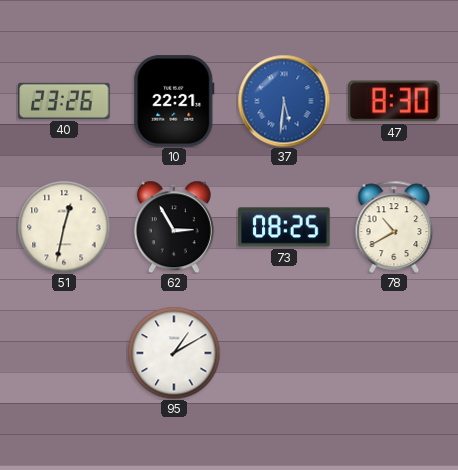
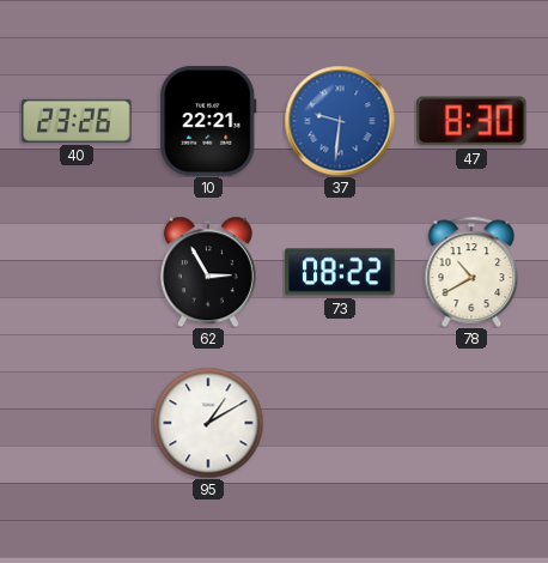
37: 5:31 -> 9:31
51: 12:32 -> none
73: 08:25 -> 08:22
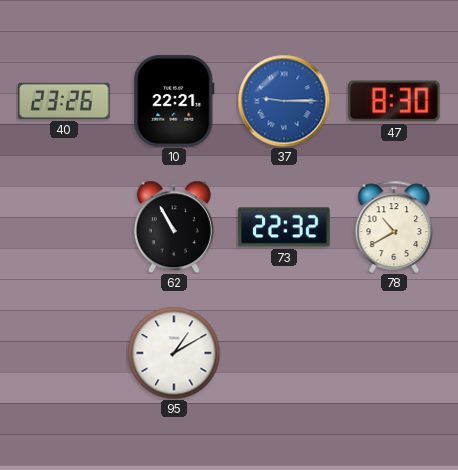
37: 9:31 -> 9:15
62: 2:55 -> 10:55
73: 08:22 -> 22:32
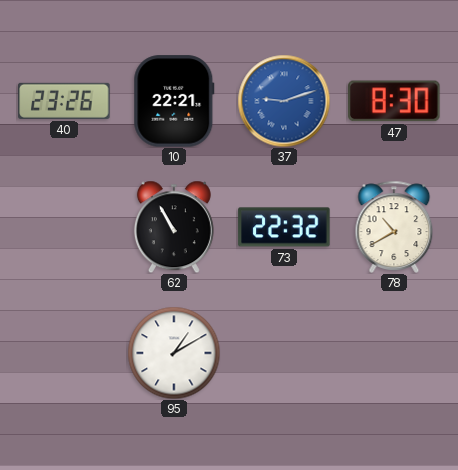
37: 9:15 -> 9:12
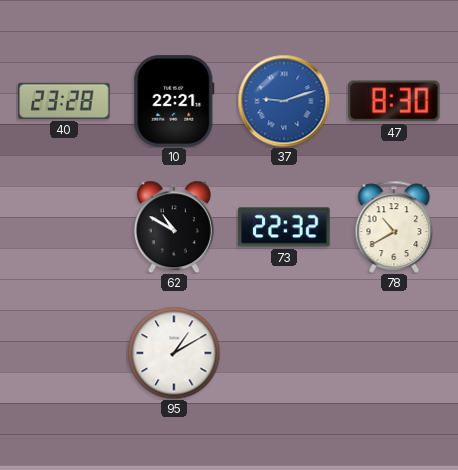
40: 23:26 -> 23:28
62: 10:55 -> 10:50
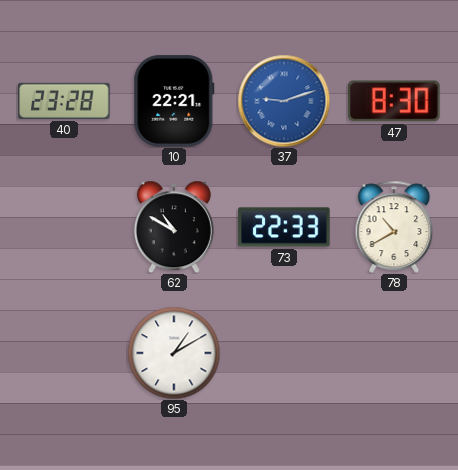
73: 22:32 -> 22:33
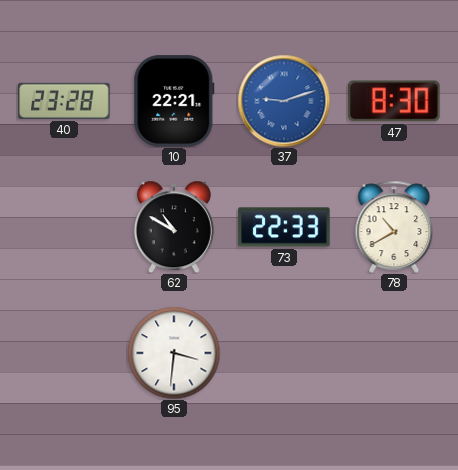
95: 1:10 -> 3:31
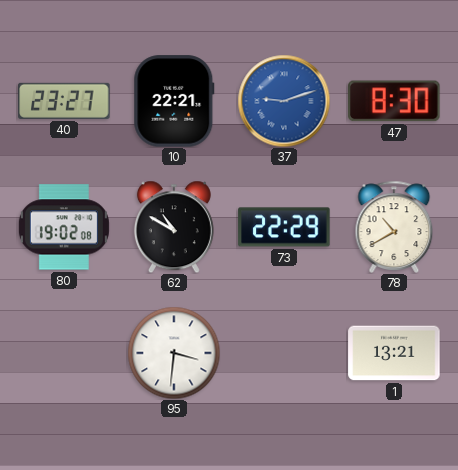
40: 23:28 -> 23:27
80: none -> 19:02
73: 22:33 -> 22:29
1: none -> 13:21
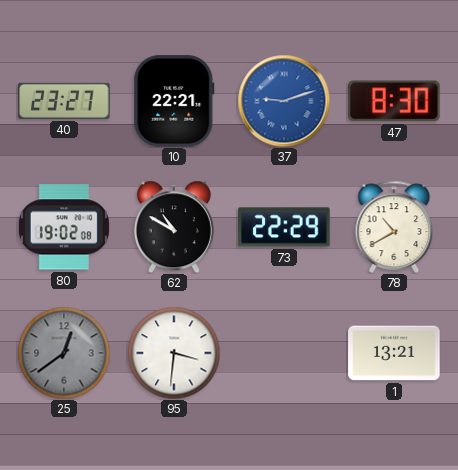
25: none -> 12:39
